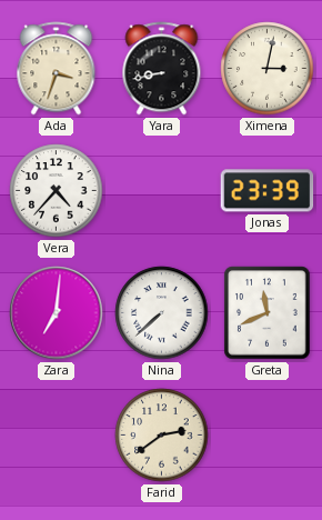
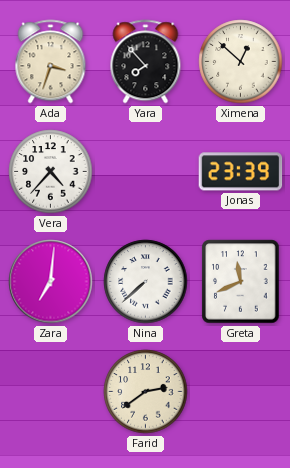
Yara: 8:43 -> 7:53
Ximena: 3:02 -> 12:52
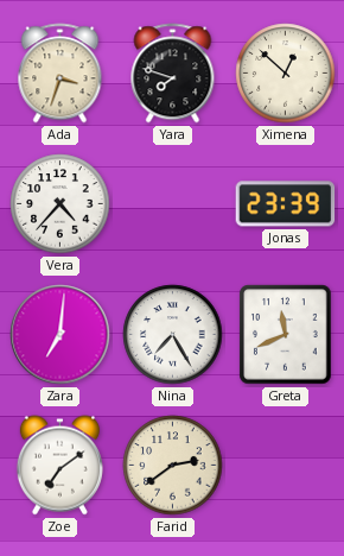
Yara: 7:53 -> 7:48
Nina: 7:38 -> 7:25
Zoe: none -> 7:09
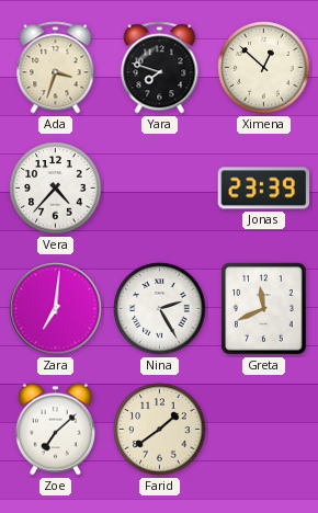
Nina: 7:25 -> 2:25
Zoe: 7:09 -> 7:08
Farid: 2:39 -> 1:39
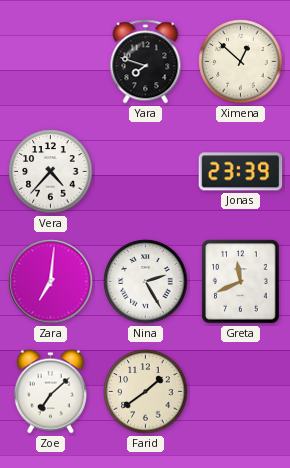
Ada: 3:33 -> none
